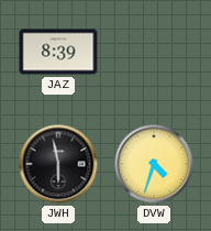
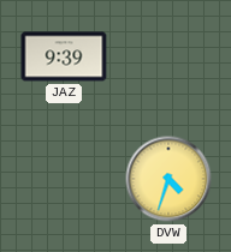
JAZ: 8:39 -> 9:39
JWH: 5:58 -> none
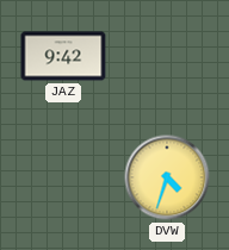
JAZ: 9:39 -> 9:42
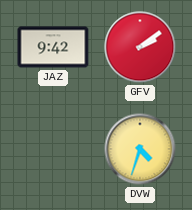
GFV: none -> 2:09
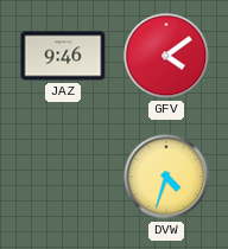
JAZ: 9:42 -> 9:46
GFV: 2:09 -> 4:09
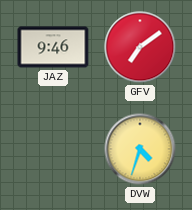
GFV: 4:09 -> 7:09
